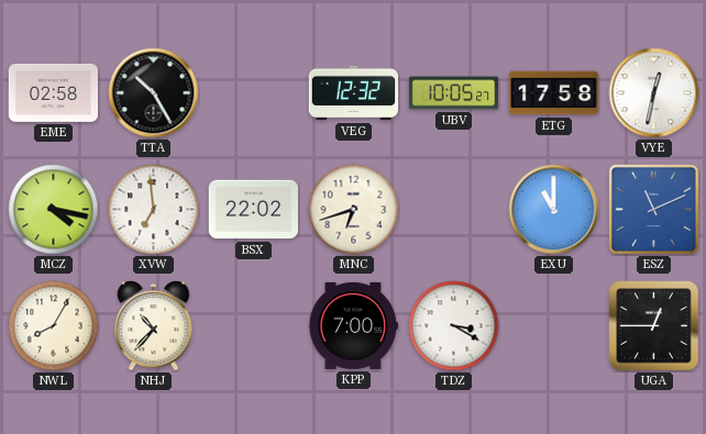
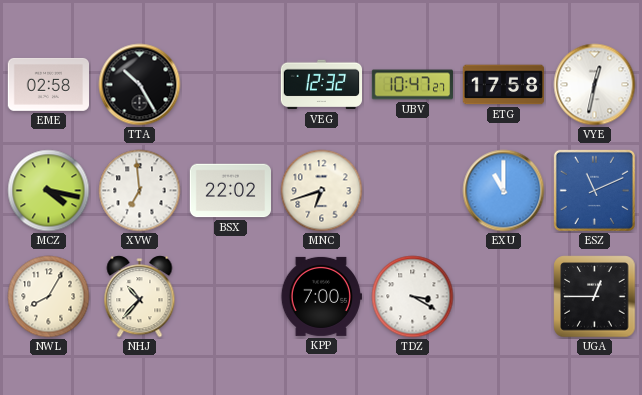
UBV: 10:05 -> 10:47
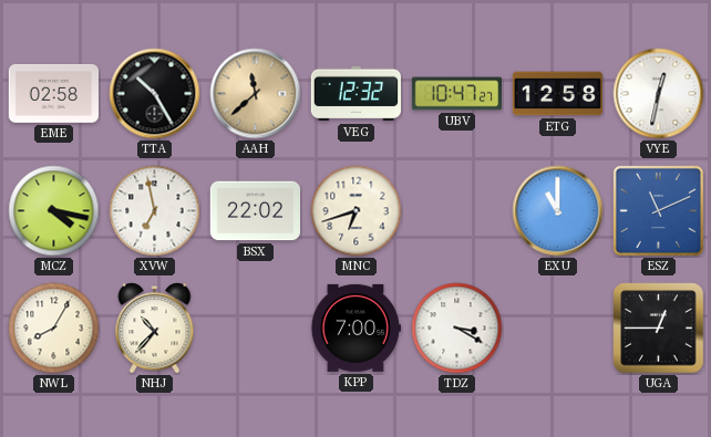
AAH: none -> 11:38
ETG: 17:58 -> 12:58
XVW: 6:59 -> 6:58
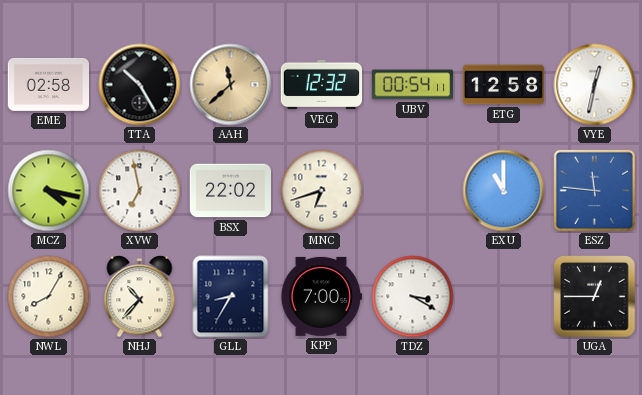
UBV: 10:47 -> 00:54
ESZ: 11:11 -> 11:46
GLL: none -> 8:35
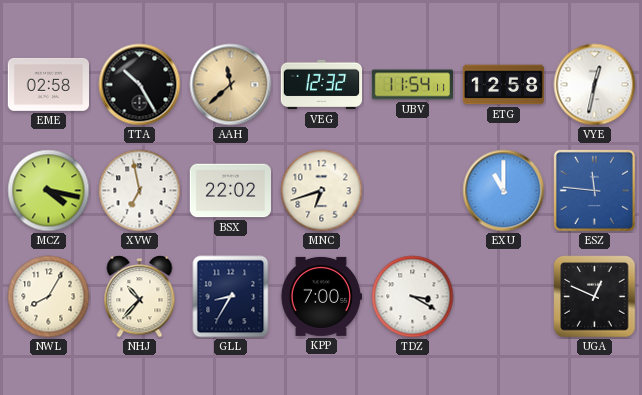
UBV: 00:54 -> 11:54
UGA: 12:45 -> 12:49
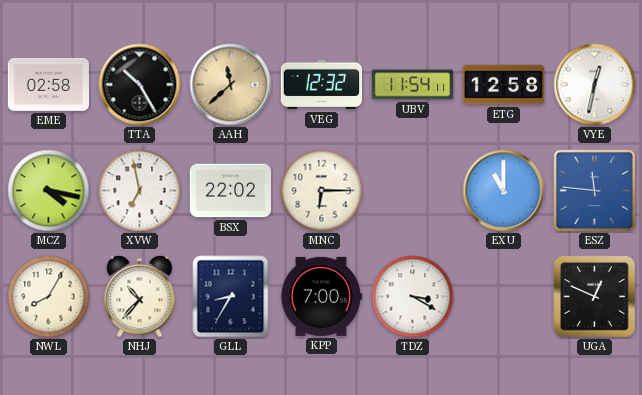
MNC: 6:42 -> 6:15
